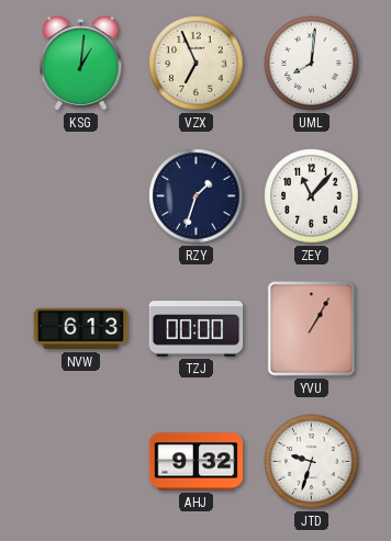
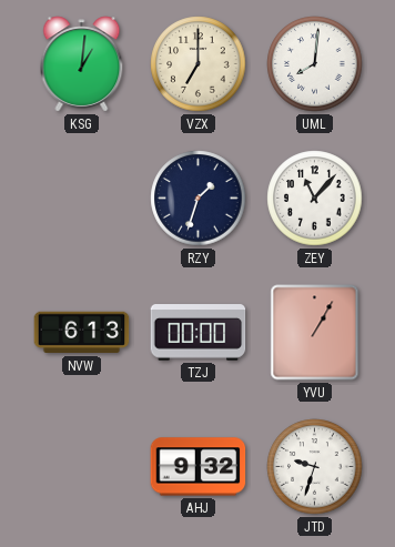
VZX: 6:56 -> 7:00
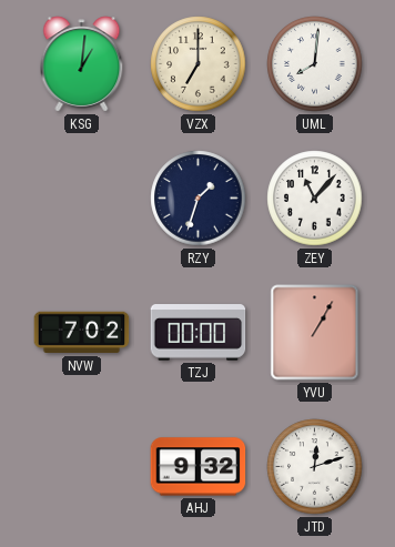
NVW: 6:13 -> 7:02
JTD: 9:33 -> 12:12
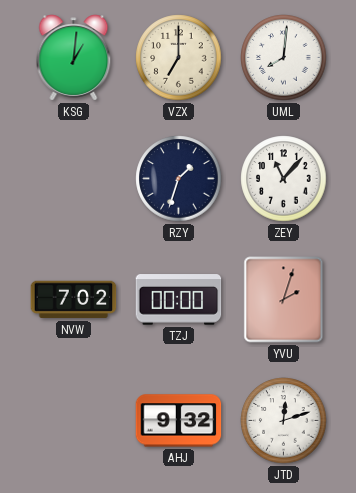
YVU: 1:05 -> 2:03
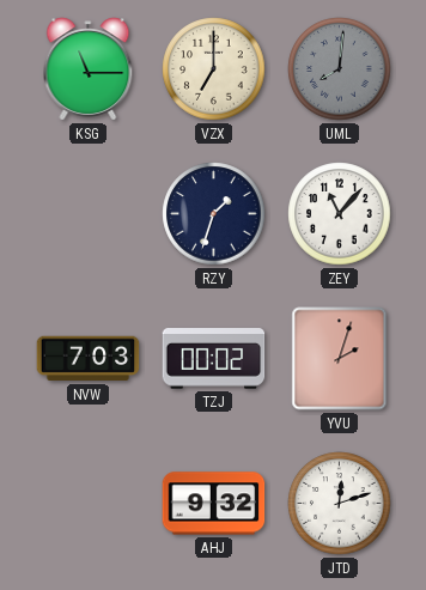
KSG: 1:01 -> 11:15
UML dial: white -> grey
NVW: 7:02 -> 7:03
TZJ: 00:00 -> 00:02
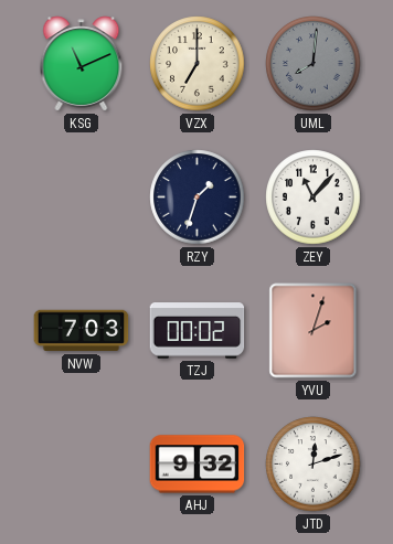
KSG: 11:15 -> 11:11
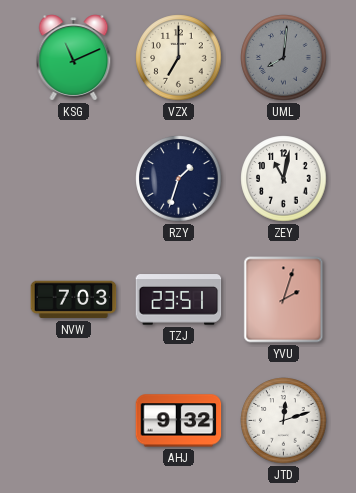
ZEY: 11:07 -> 11:02
TZJ: 00:02 -> 23:51
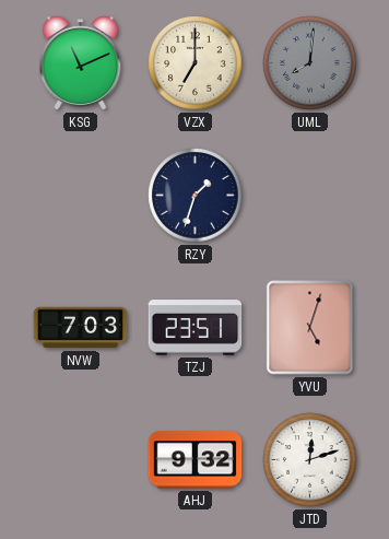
ZEY: 11:02 -> none
YVU: 2:03 -> 5:03
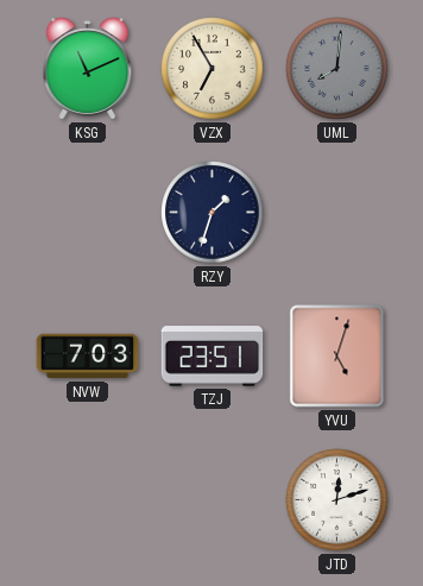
VZX: 7:00 -> 6:55
AHJ: 9:32 -> none
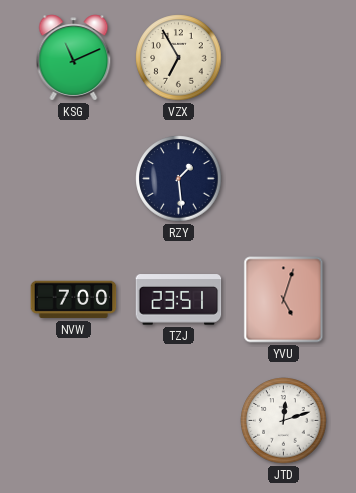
UML: 8:01 -> none
RZY: 1:33 -> 1:29
NVW: 7:03 -> 7:00
